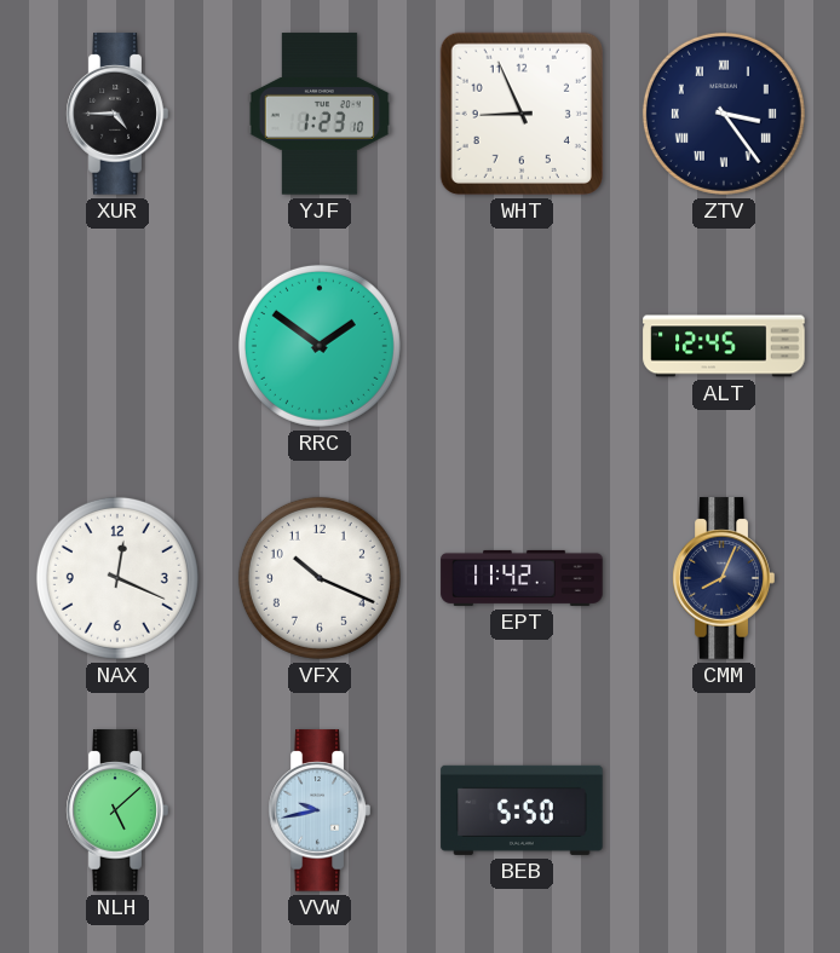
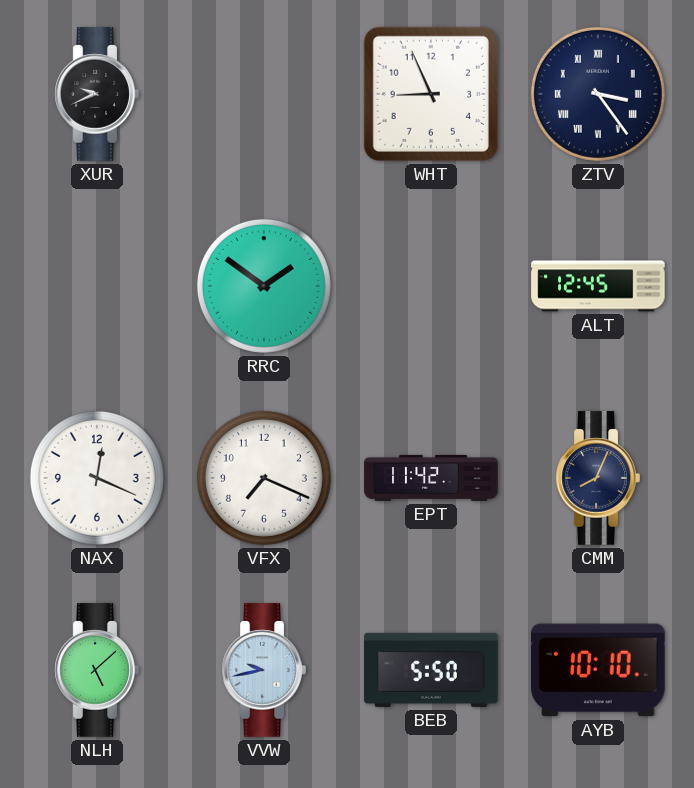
XUR: 4:45 -> 9:41
YJF: 1:23 -> none
VFX: 10:19 -> 7:19
AYB: none -> 10:10
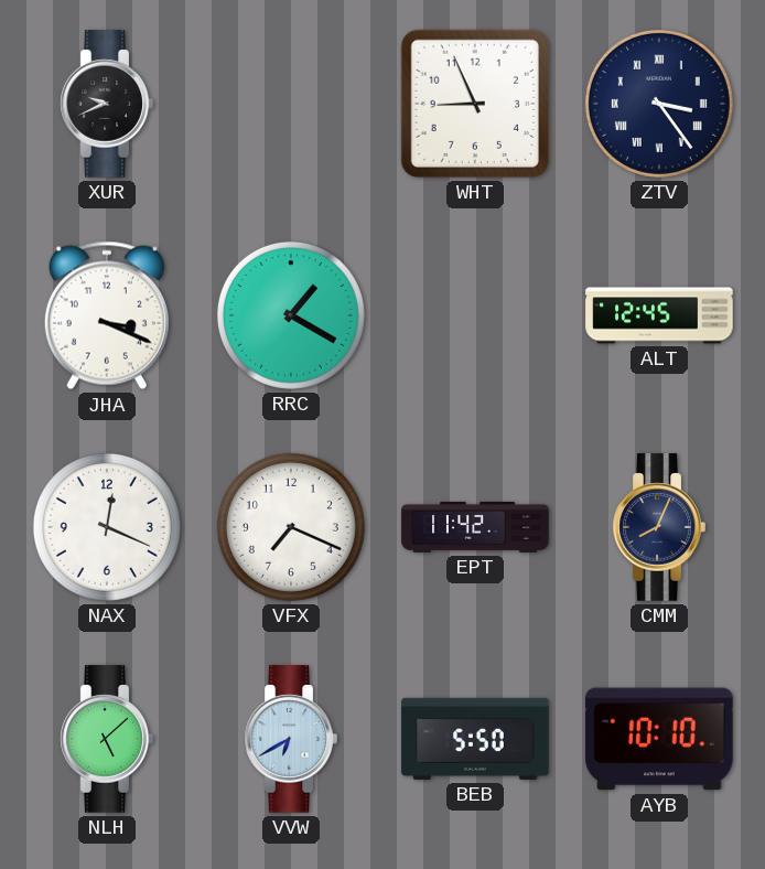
JHA: none -> 3:19
RRC: 1:51 -> 1:20
VVW: 9:43 -> 6:40
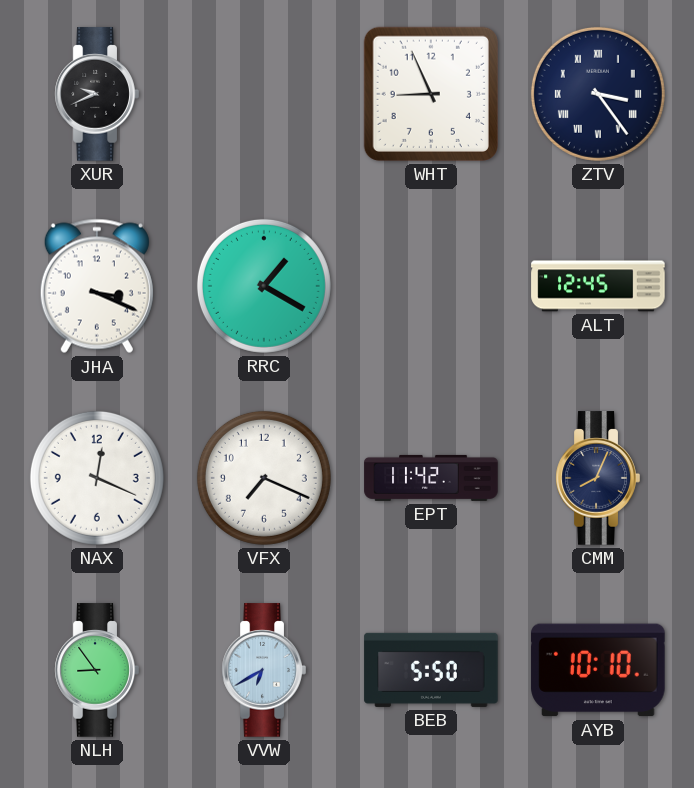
NLH: 5:08 -> 8:54
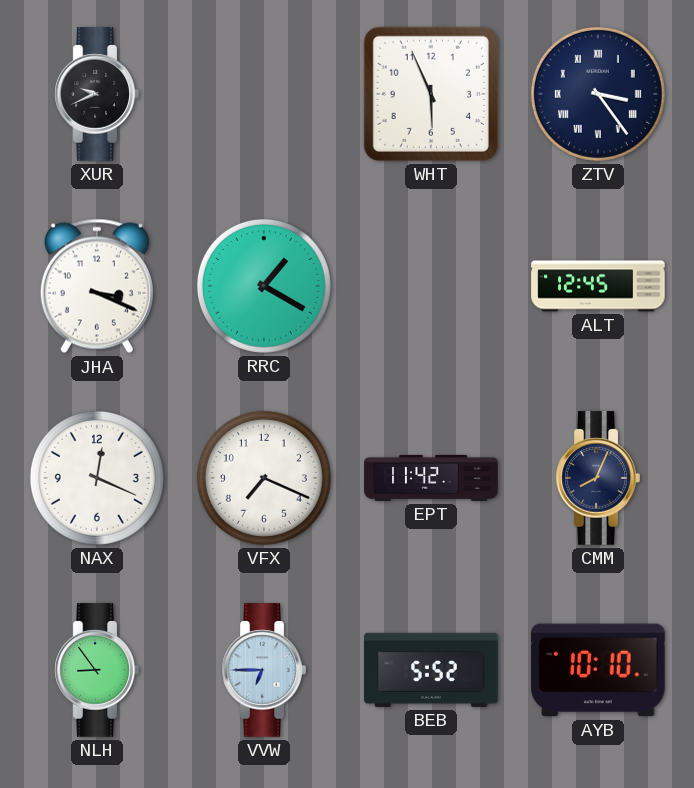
WHT: 8:56 -> 5:56
VVW: 6:40 -> 6:45
BEB: 5:50 -> 5:52
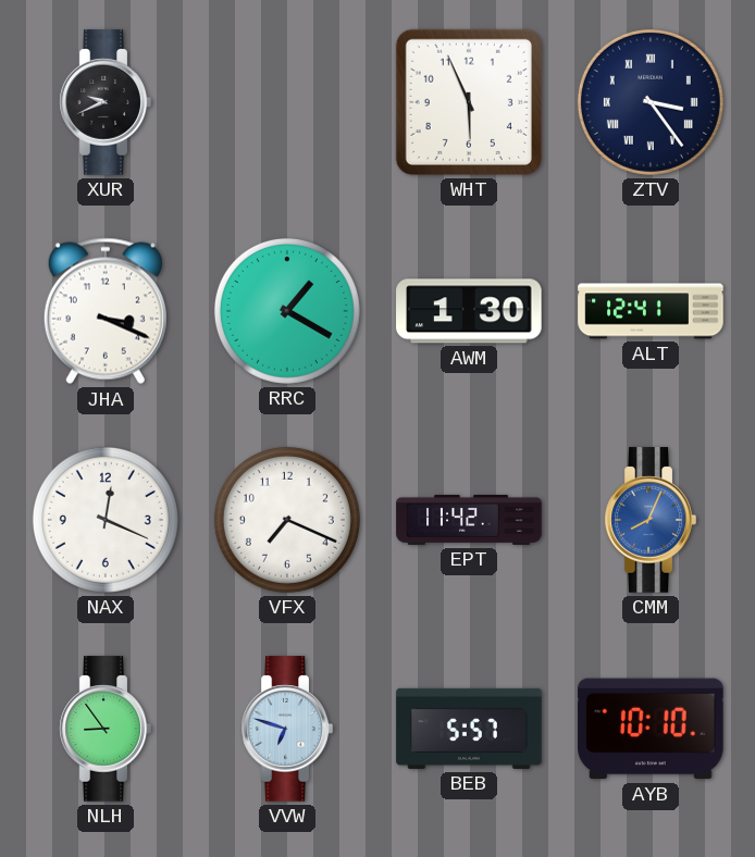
AWM: none -> 1:30
ALT: 12:45 -> 12:41
CMM dial: navy -> blue
VVW: 6:45 -> 6:48
BEB: 5:52 -> 5:57
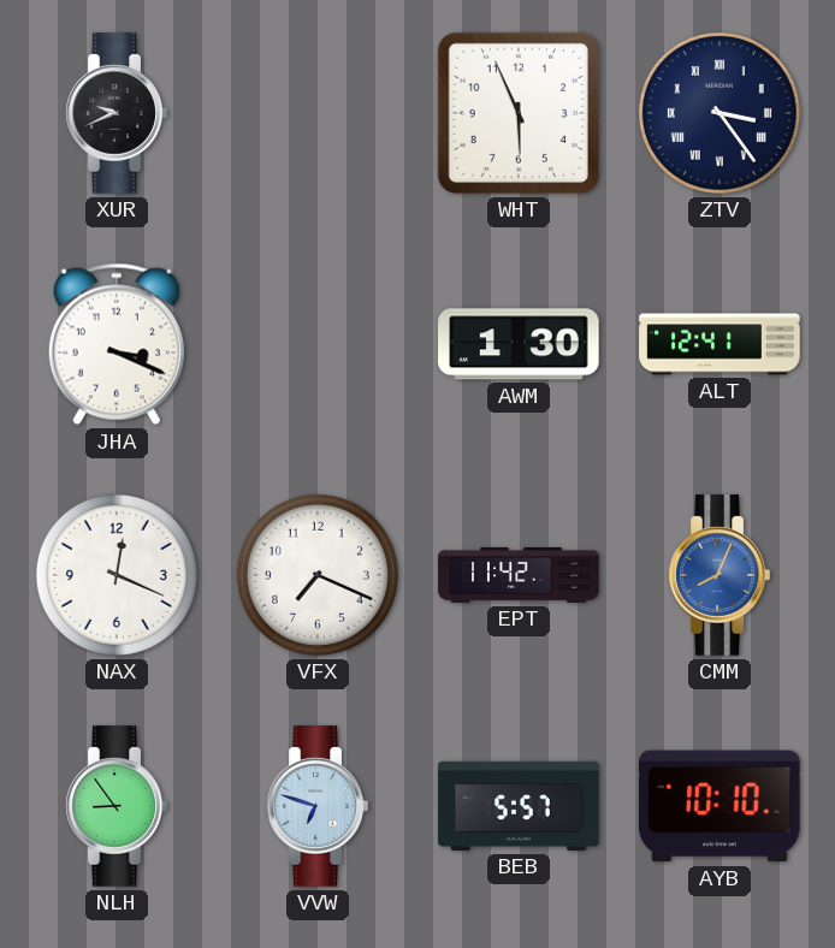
RRC: 1:20 -> none
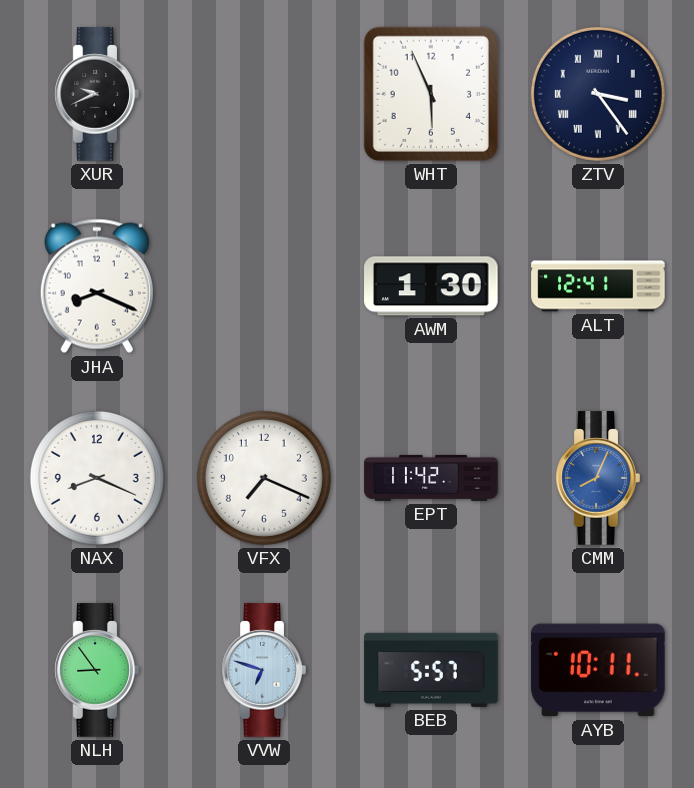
JHA: 3:19 -> 8:19
NAX: 12:19 -> 8:19
AYB: 10:10 -> 10:11
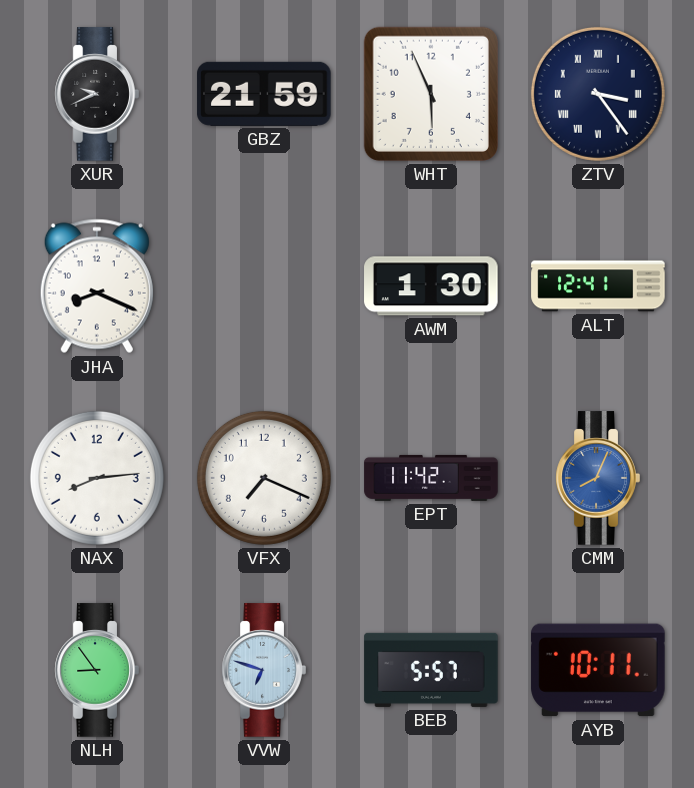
GBZ: none -> 21:59
NAX: 8:19 -> 8:14
